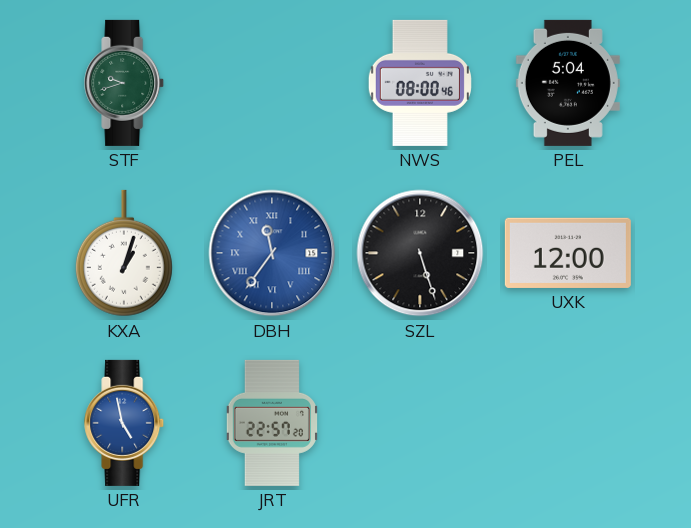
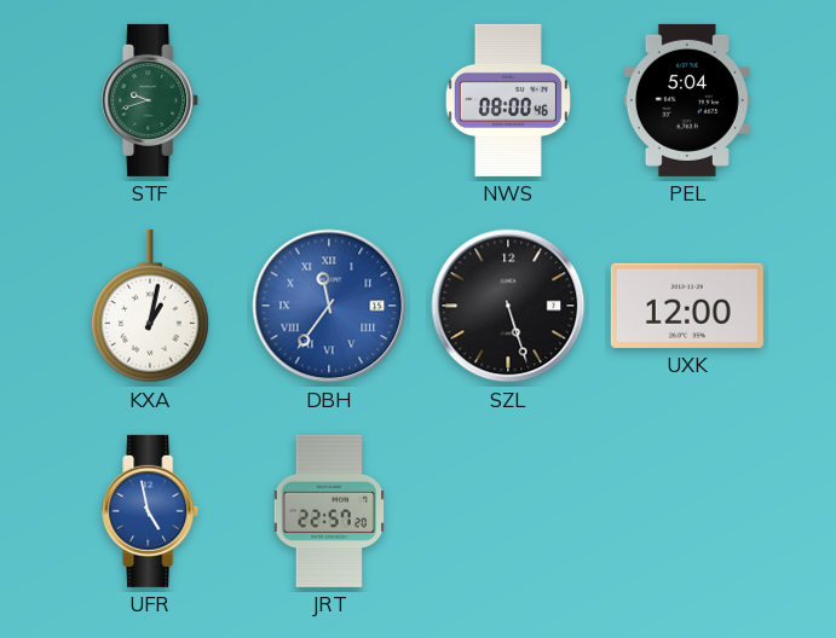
KXA: 1:03 -> 1:02
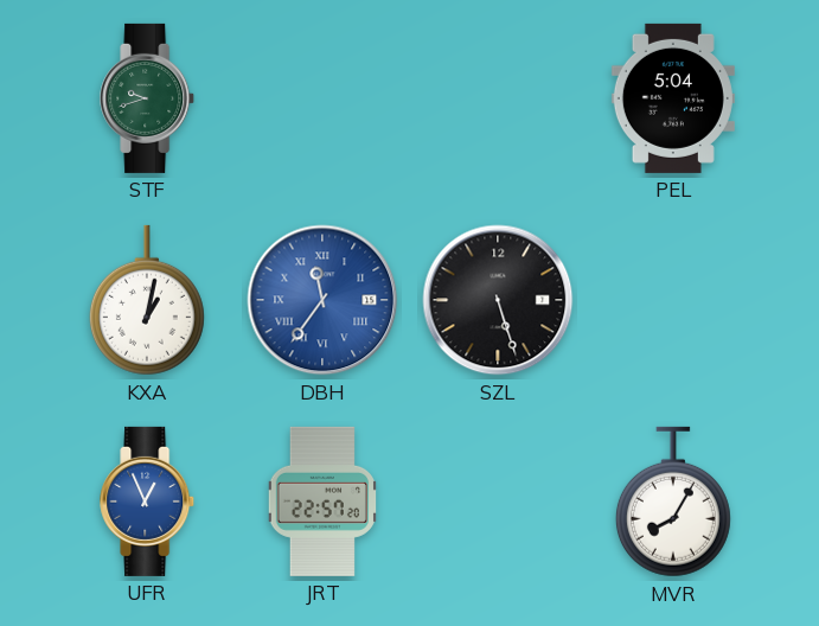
NWS: 08:00 -> none
UXK: 12:00 -> none
UFR: 4:58 -> 12:56
MVR: none -> 8:05
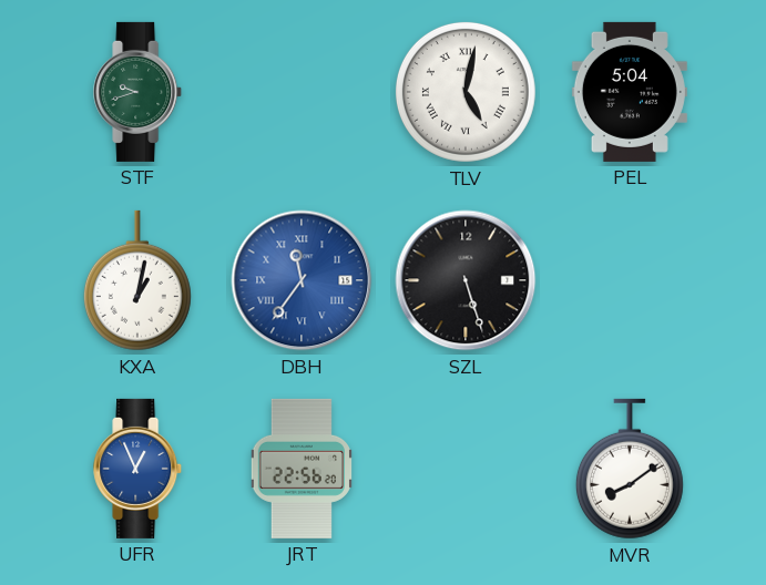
TLV: none -> 5:02
JRT: 22:57 -> 22:56
MVR: 8:05 -> 8:09
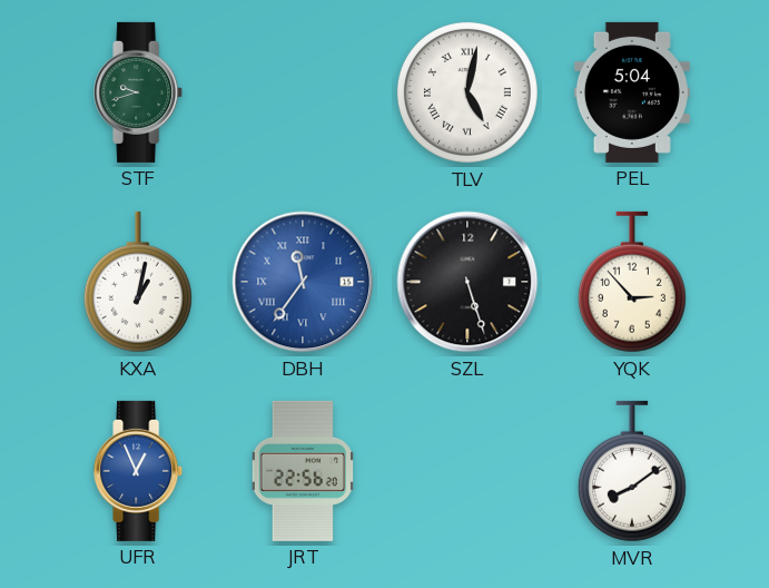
YQK: none -> 2:53
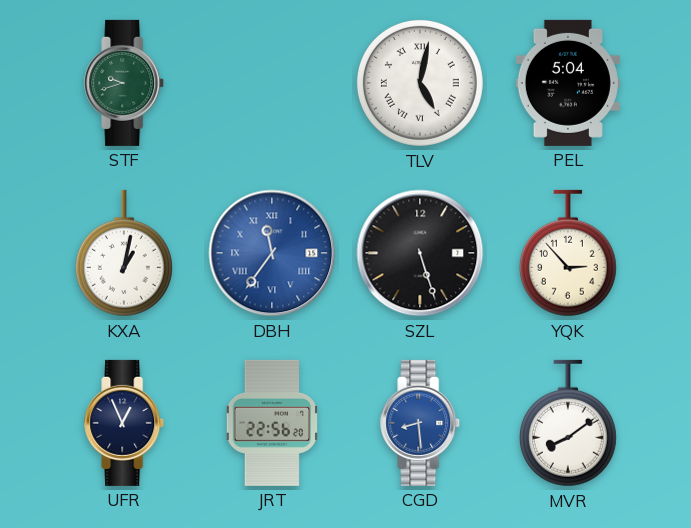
UFR dial: blue -> navy
CGD: none -> 8:29
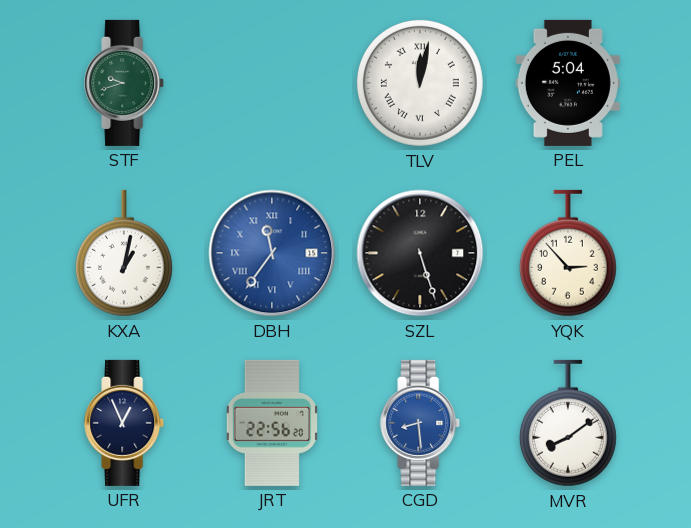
TLV: 5:02 -> 12:02
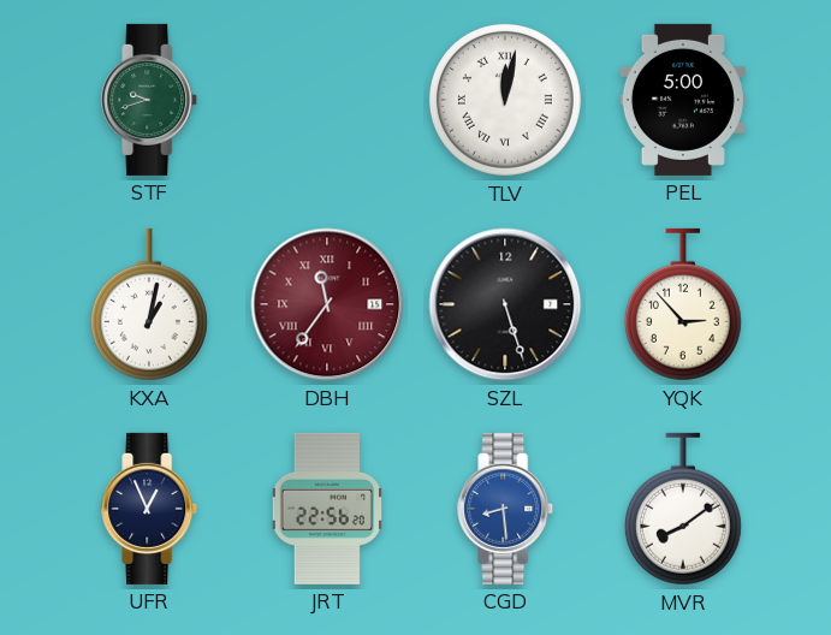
PEL: 5:04 -> 5:00
DBH dial: blue -> burgundy
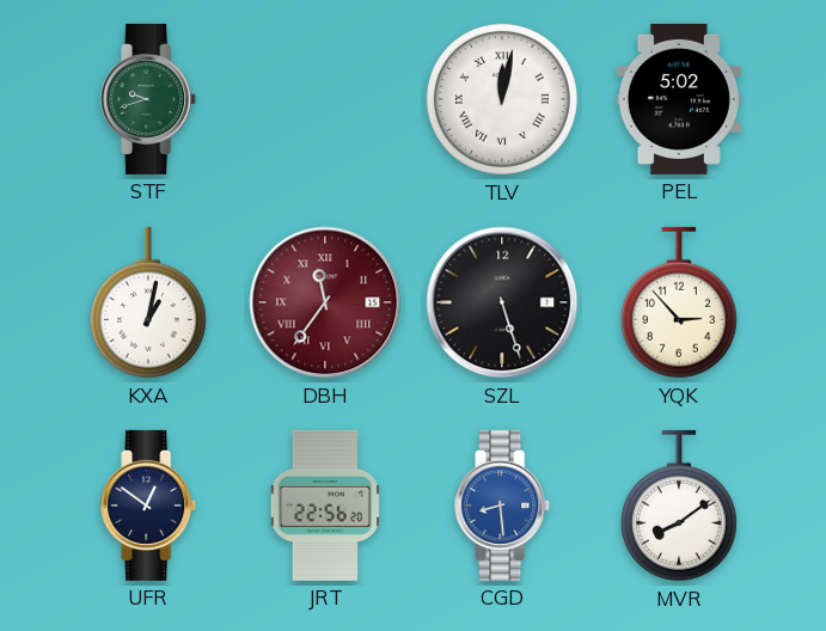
PEL: 5:00 -> 5:02
UFR: 12:56 -> 12:51
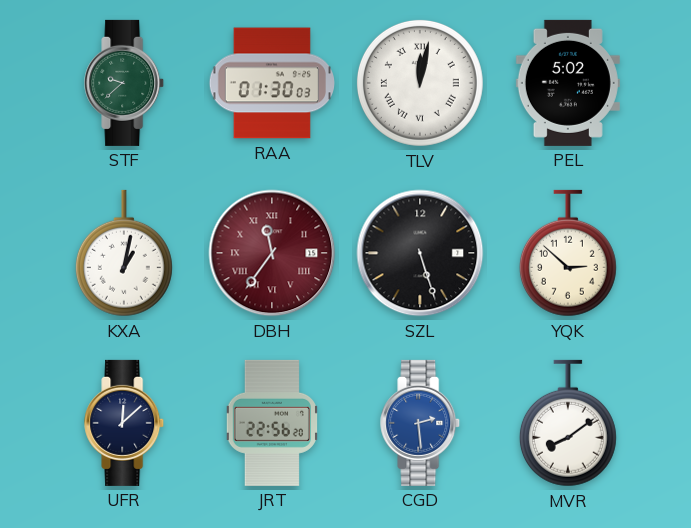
STF: 9:42 -> 9:38
RAA: none -> 01:30
YQK: 2:53 -> 2:52
UFR: 12:51 -> 12:08
CGD: 8:29 -> 2:29
